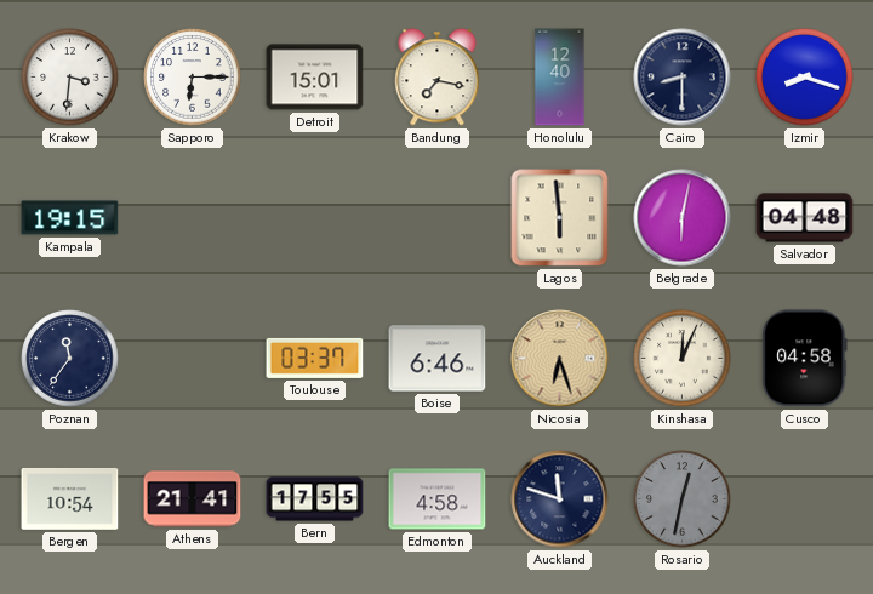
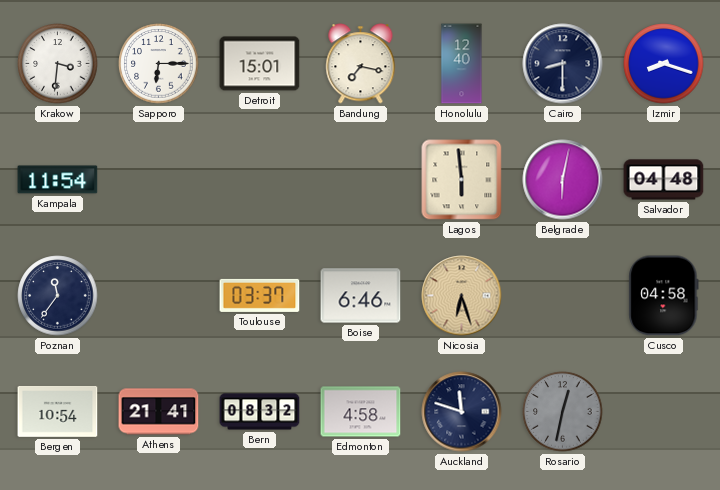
Kampala: 19:15 -> 11:54
Kinshasa: 12:04 -> none
Bern: 17:55 -> 08:32
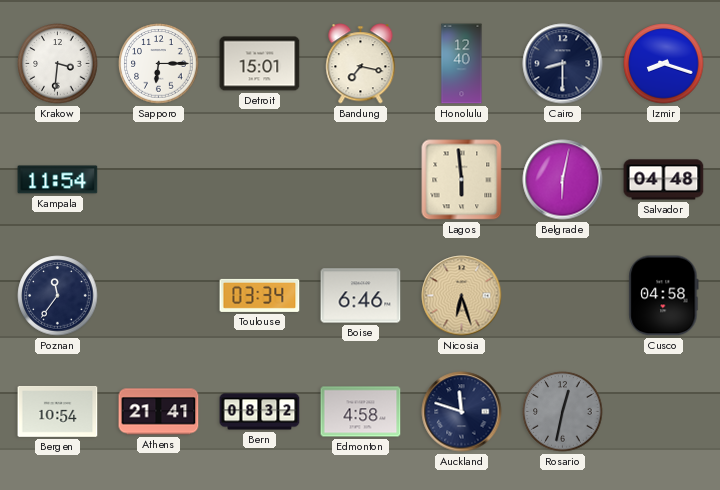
Toulouse: 03:37 -> 03:34
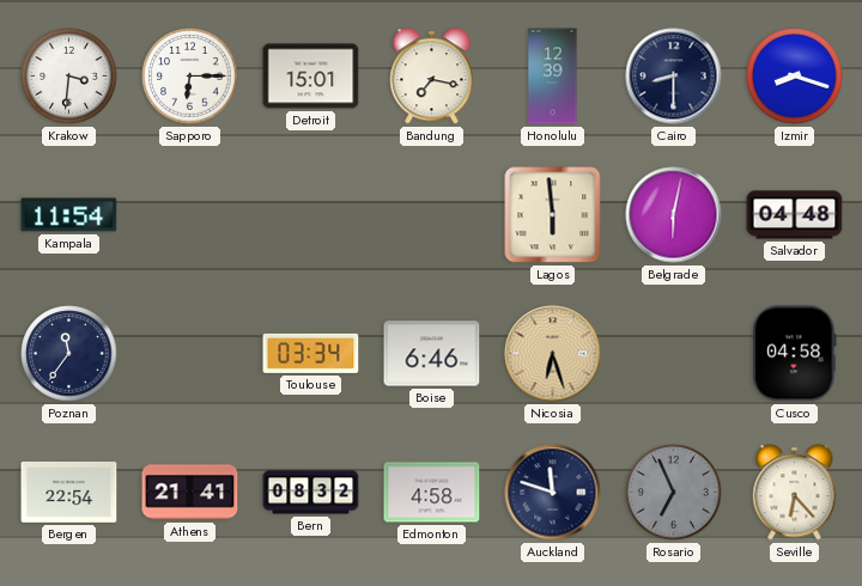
Honolulu: 12:40 -> 12:39
Bergen: 10:54 -> 22:54
Rosario: 12:32 -> 6:56
Seville: none -> 6:23
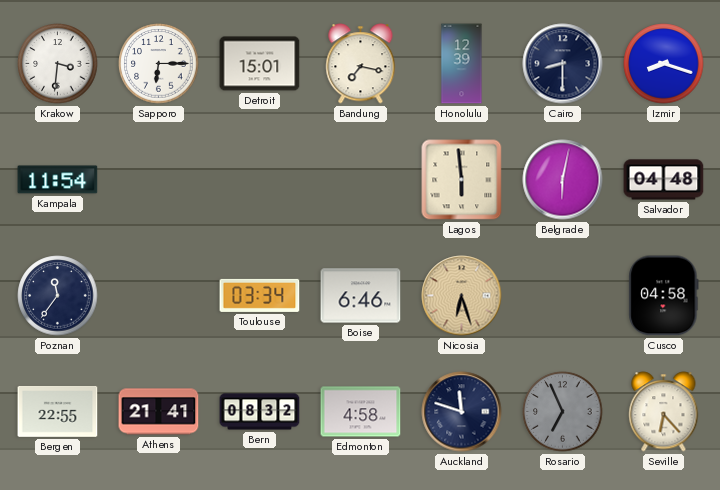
Bergen: 22:54 -> 22:55
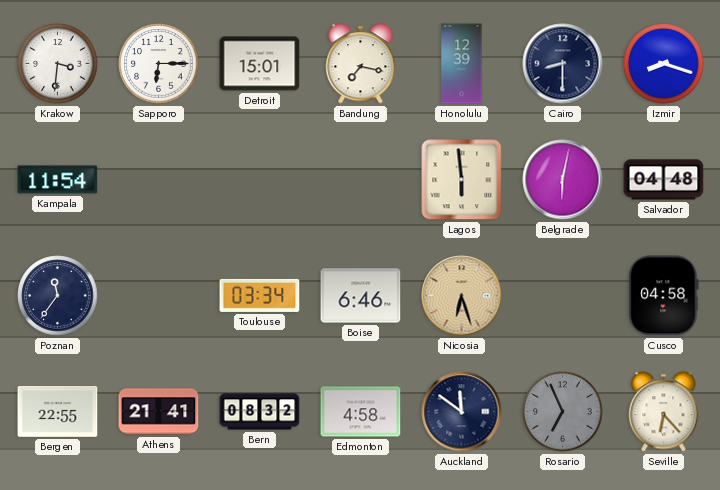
Auckland: 11:48 -> 11:51
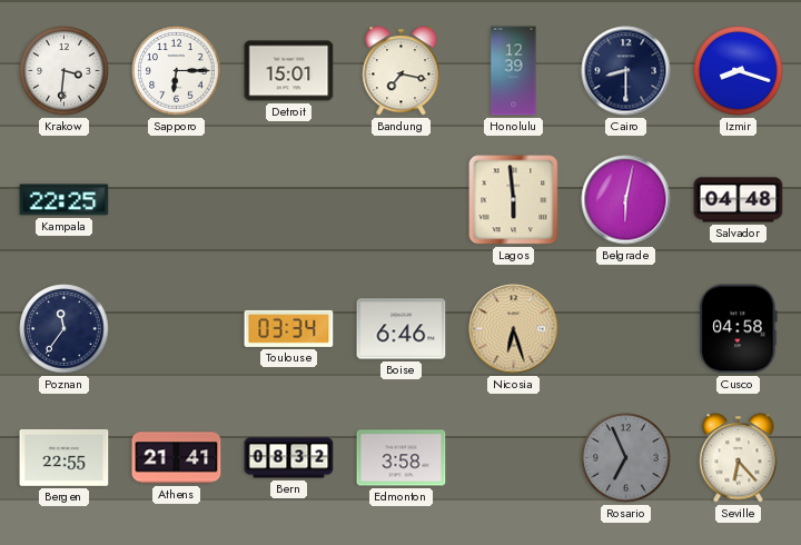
Kampala: 11:54 -> 22:25
Edmonton: 4:58 -> 3:58
Auckland: 11:51 -> none
